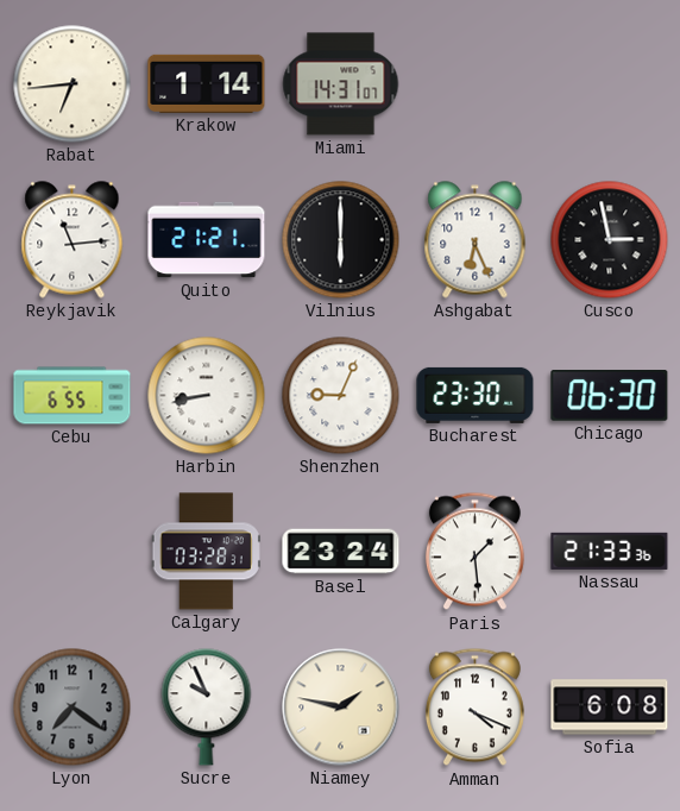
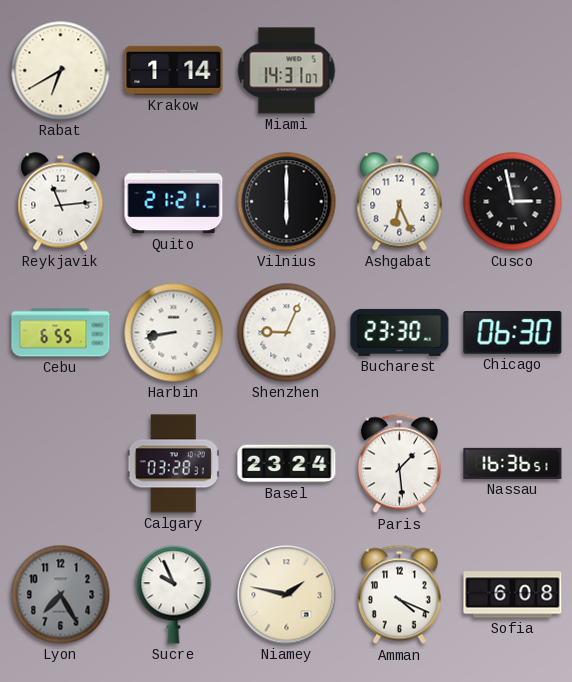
Rabat: 6:44 -> 6:40
Nassau: 21:33 -> 16:36
Lyon: 7:21 -> 7:25
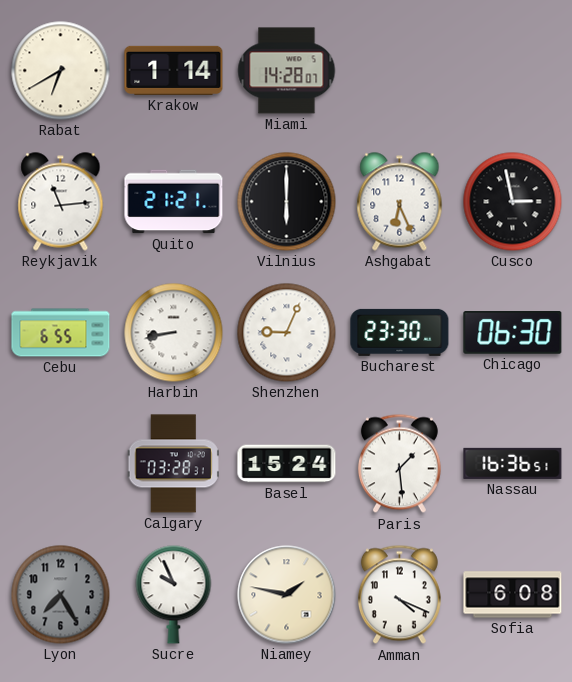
Miami: 14:31 -> 14:28
Basel: 23:24 -> 15:24
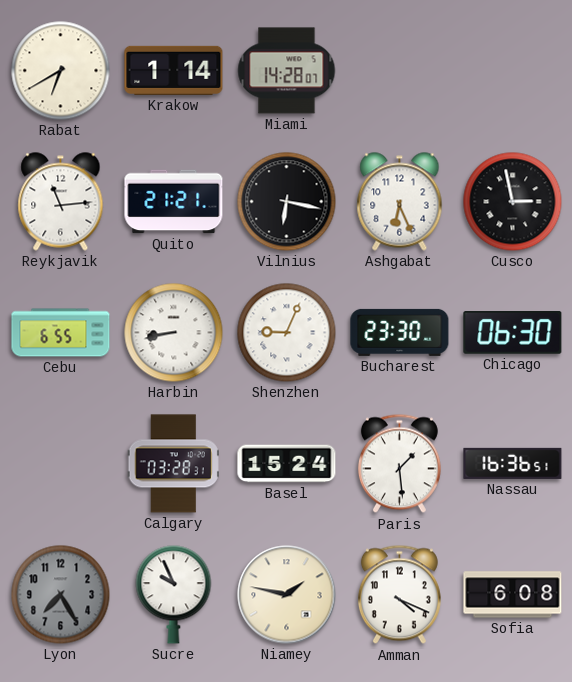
Vilnius: 6:00 -> 6:17
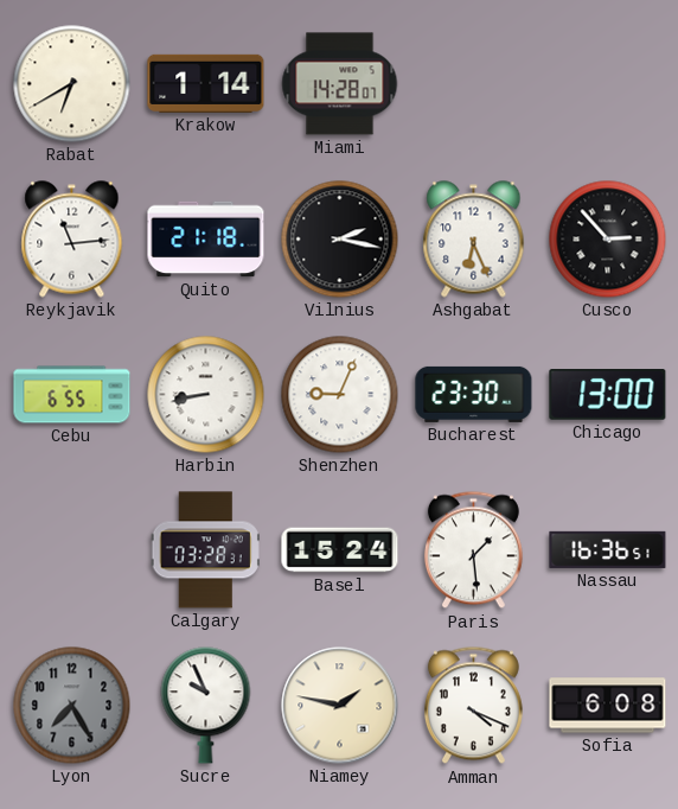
Quito: 21:21 -> 21:18
Vilnius: 6:17 -> 2:17
Cusco: 2:58 -> 2:53
Chicago: 06:30 -> 13:00
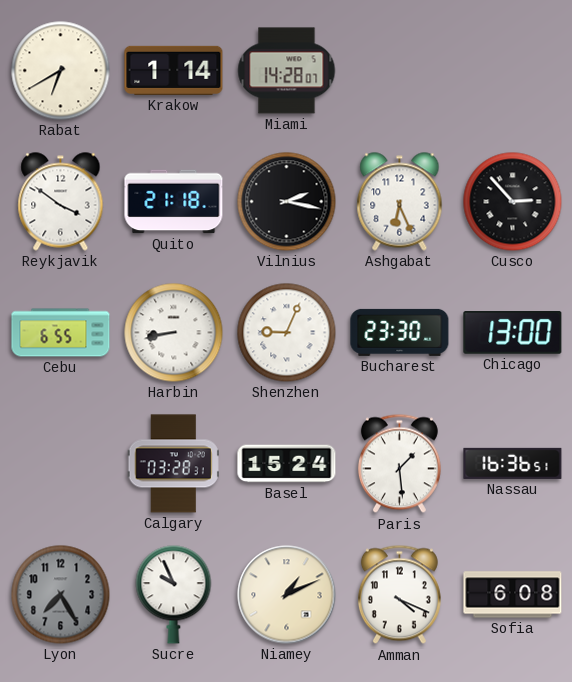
Reykjavik: 11:14 -> 3:51
Niamey: 1:47 -> 1:11
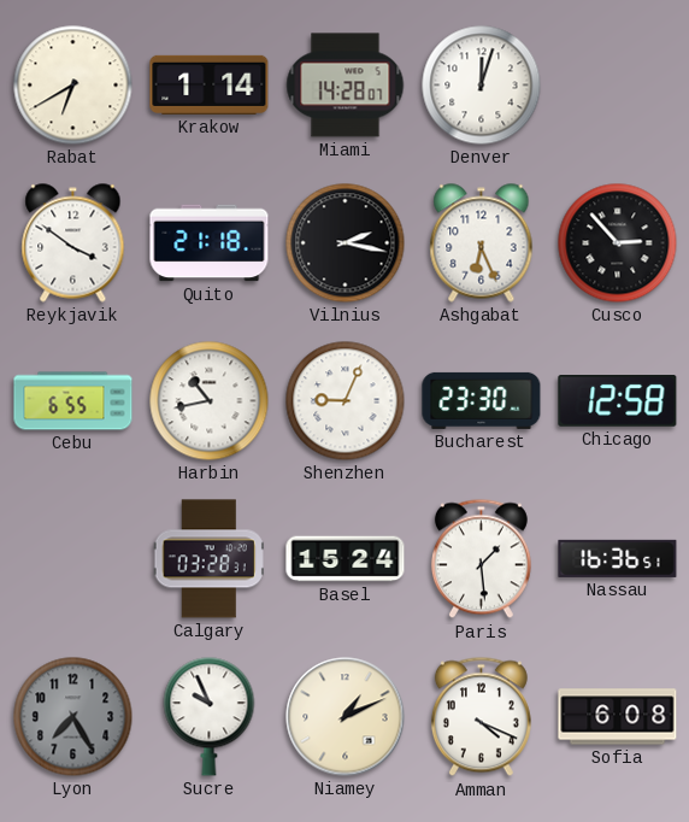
Denver: none -> 12:03
Harbin: 8:43 -> 10:43
Chicago: 13:00 -> 12:58
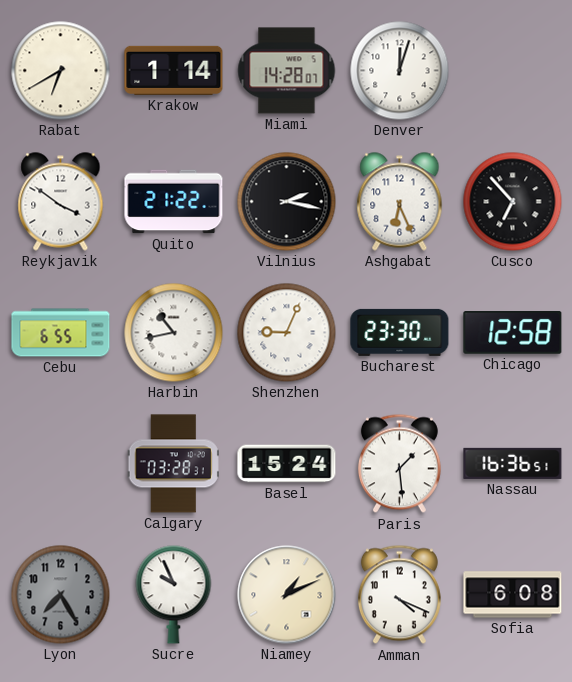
Quito: 21:18 -> 21:22
Cusco: 2:53 -> 6:53
